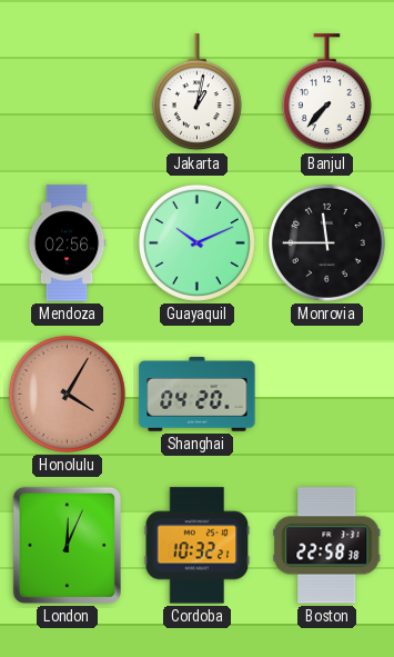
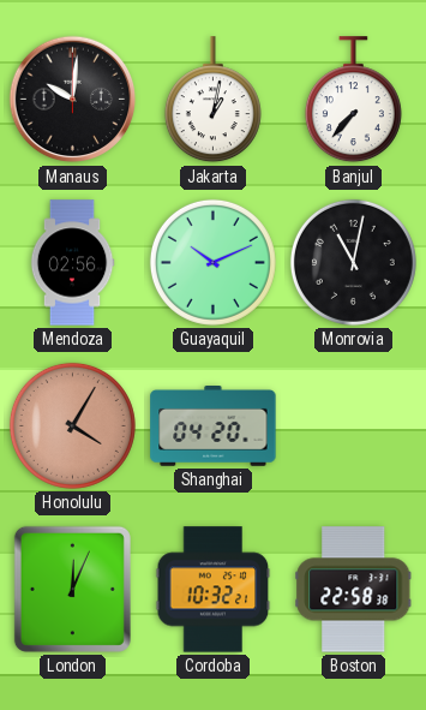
Manaus: none -> 10:01
Monrovia: 11:45 -> 11:02
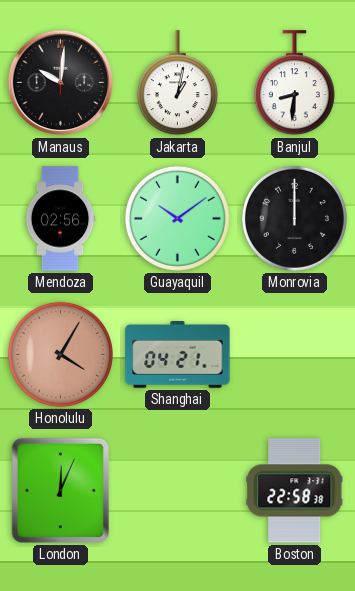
Banjul: 7:37 -> 8:31
Guayaquil: 10:11 -> 10:09
Monrovia: 11:02 -> 12:00
Shanghai: 04:20 -> 04:21
Cordoba: 10:32 -> none
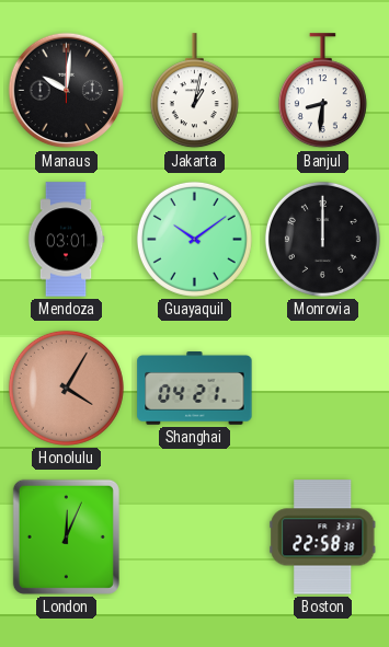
Mendoza: 02:56 -> 03:01
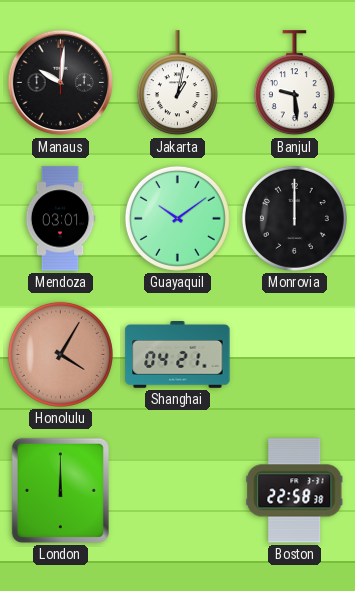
Banjul: 8:31 -> 9:29
London: 12:04 -> 12:00
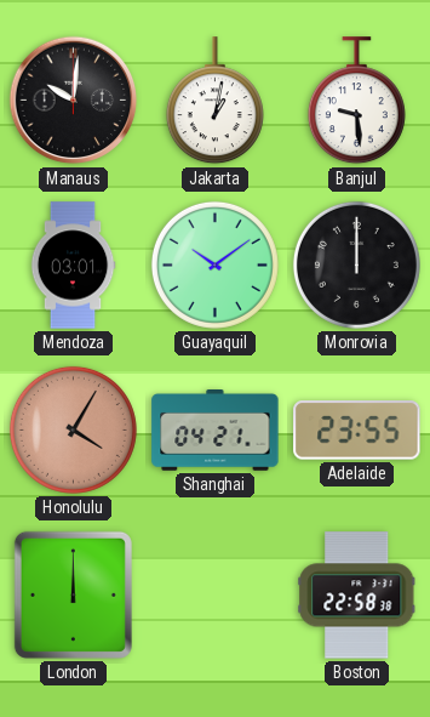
Adelaide: none -> 23:55
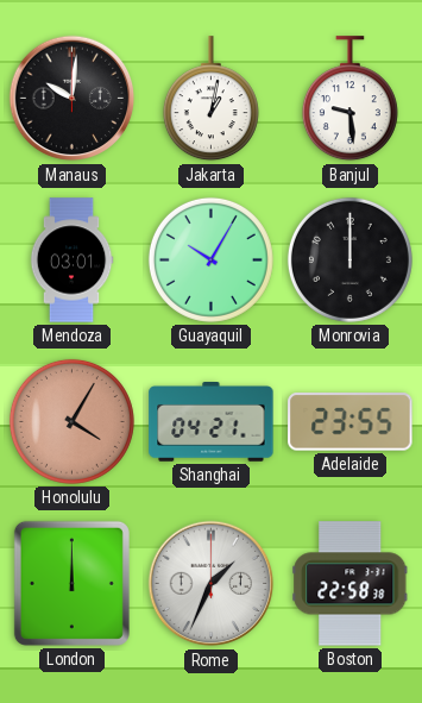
Guayaquil: 10:09 -> 10:05
Rome: none -> 1:34
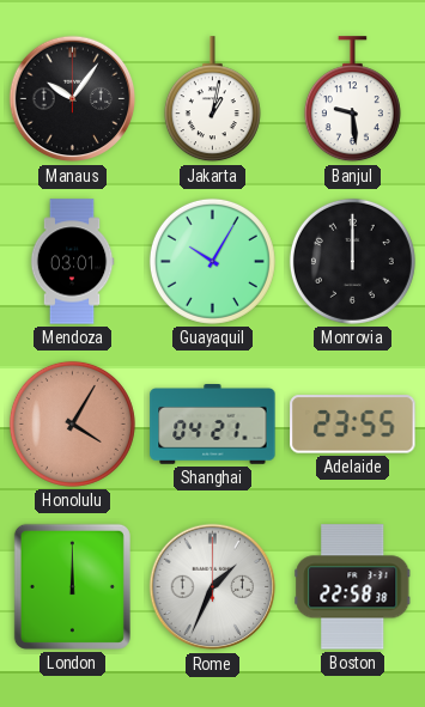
Manaus: 10:01 -> 10:06
